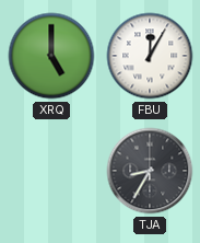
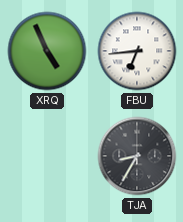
XRQ: 5:00 -> 4:56
FBU: 12:05 -> 6:44
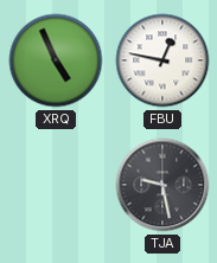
FBU: 6:44 -> 12:47
TJA: 8:35 -> 9:28
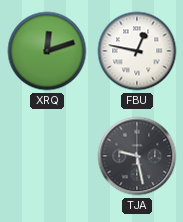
XRQ: 4:56 -> 12:12
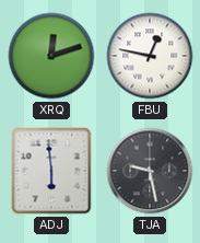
ADJ: none -> 5:59
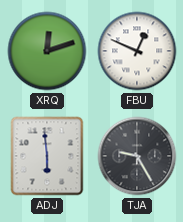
FBU: 12:47 -> 12:49
TJA: 9:28 -> 9:25
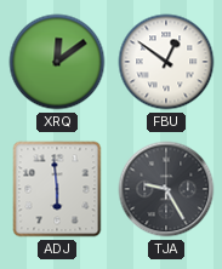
XRQ: 12:12 -> 12:09
FBU: 12:49 -> 12:51
